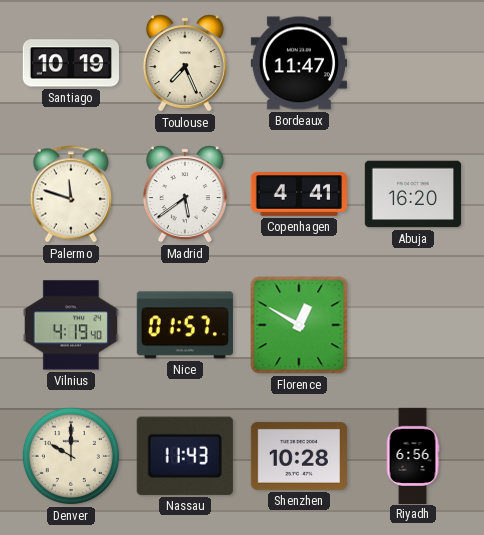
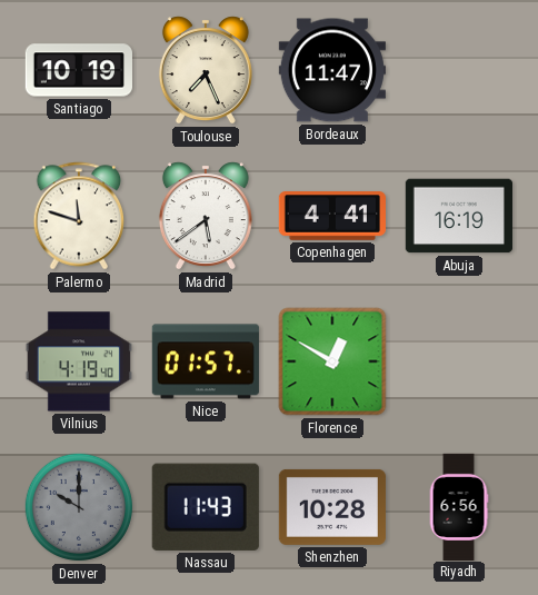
Abuja: 16:20 -> 16:19
Denver dial: cream -> grey
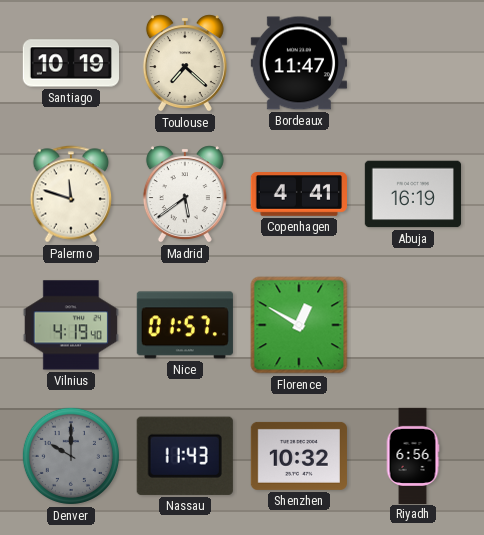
Toulouse: 7:26 -> 7:22
Shenzhen: 10:28 -> 10:32
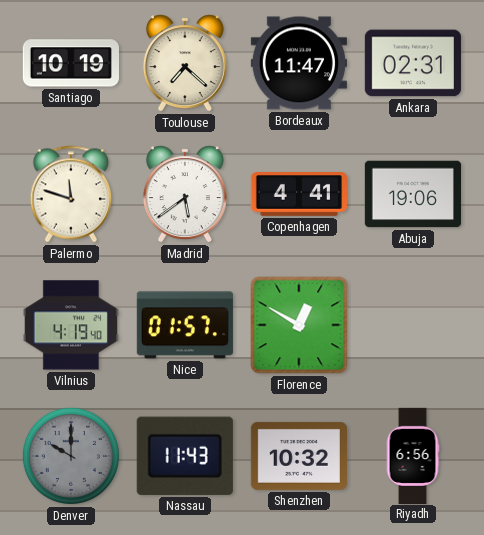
Ankara: none -> 02:31
Abuja: 16:19 -> 19:06
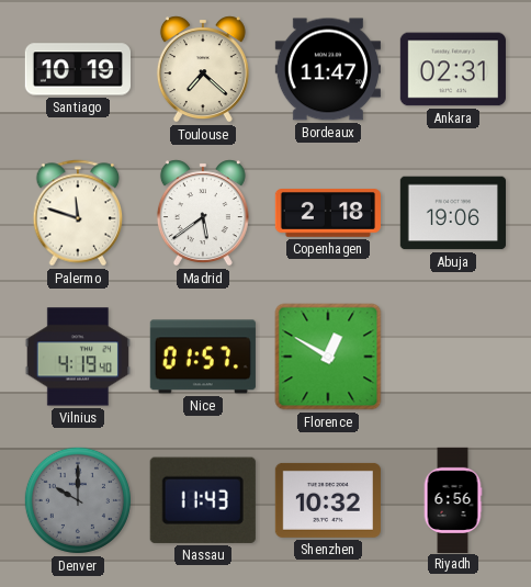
Copenhagen: 4:41 -> 2:18
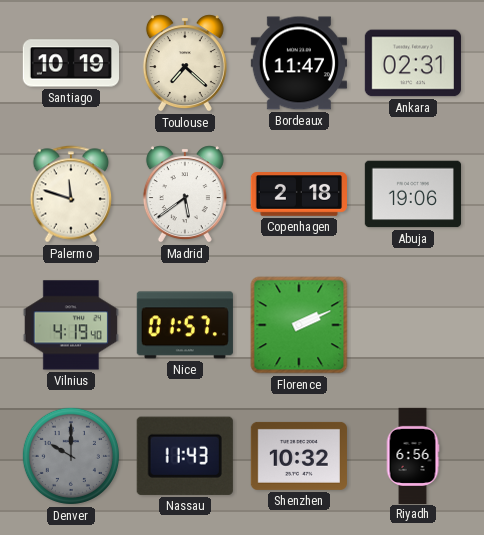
Florence: 12:50 -> 2:11
